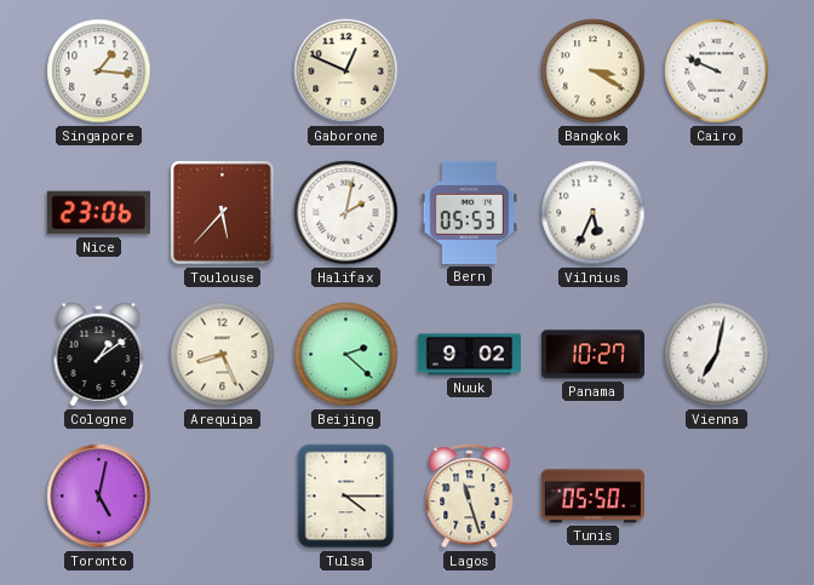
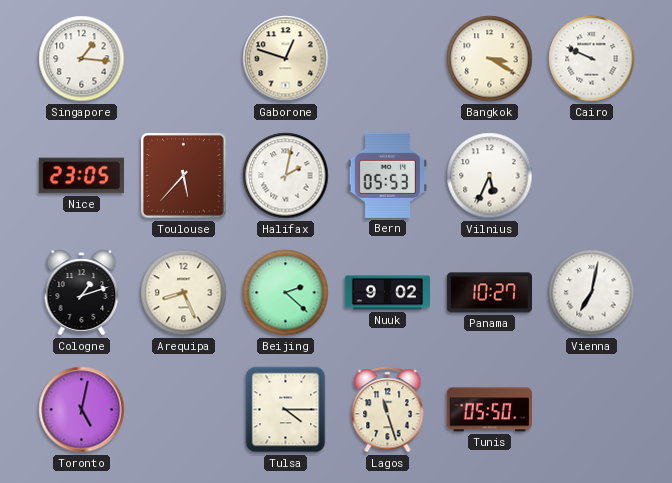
Gaborone: 12:49 -> 12:48
Nice: 23:06 -> 23:05
Cologne: 1:09 -> 1:12
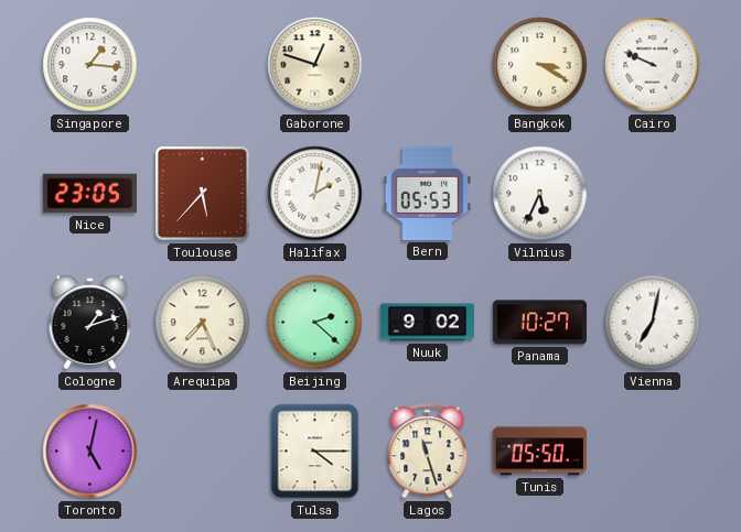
Arequipa: 8:26 -> 7:26
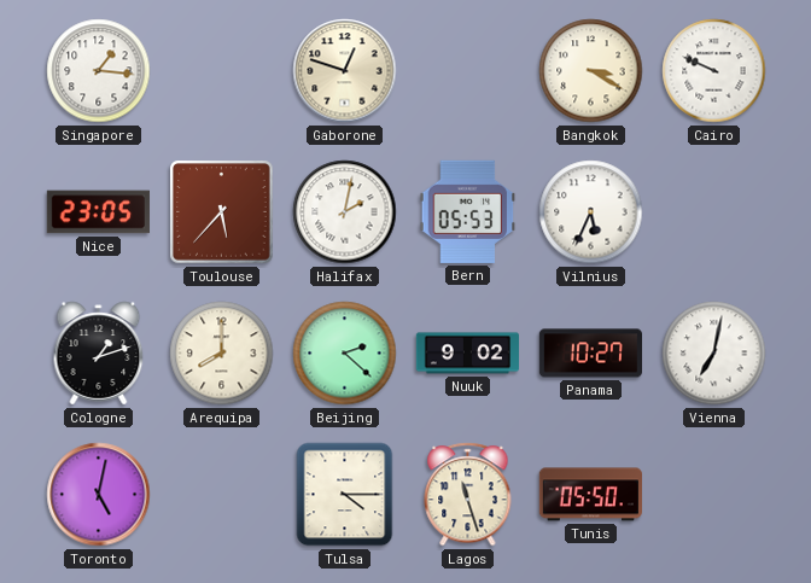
Arequipa: 7:26 -> 8:00
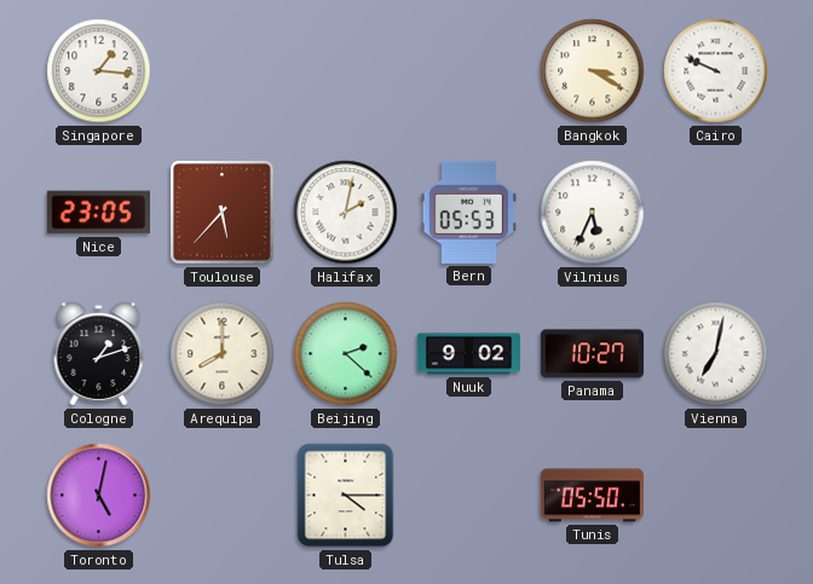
Gaborone: 12:48 -> none
Lagos: 11:27 -> none
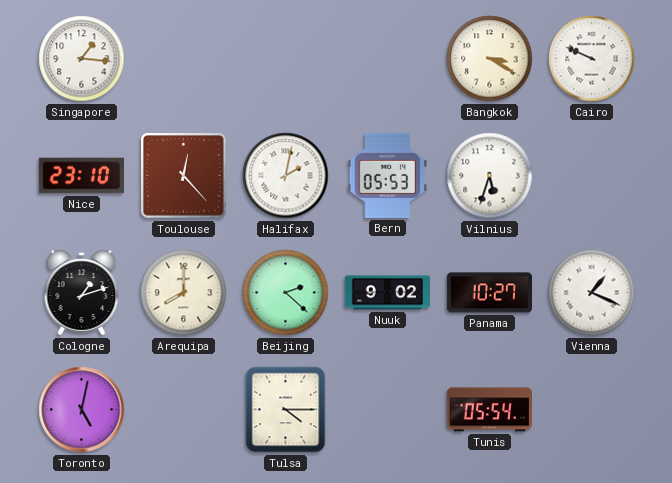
Nice: 23:05 -> 23:10
Toulouse: 5:37 -> 12:23
Vilnius: 5:34 -> 5:33
Vienna: 7:02 -> 1:19
Tunis: 05:50 -> 05:54
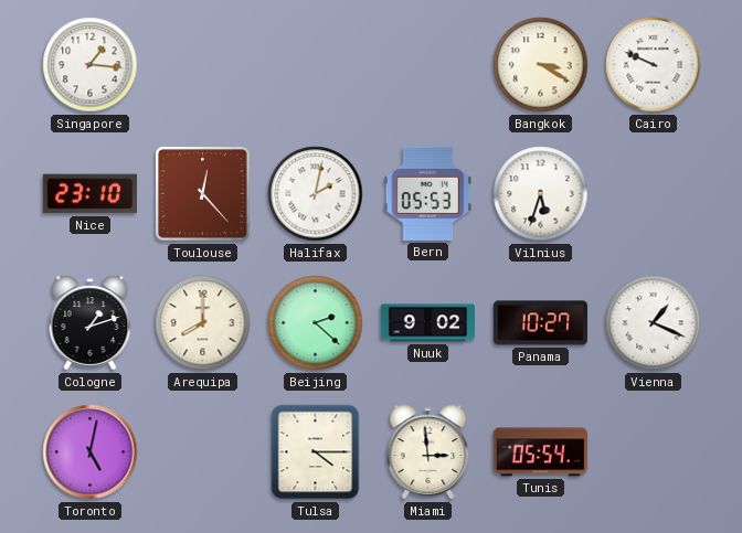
Miami: none -> 2:59
